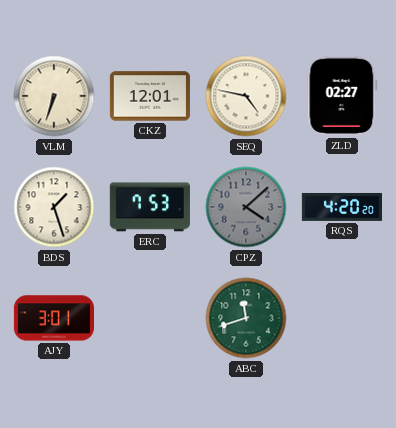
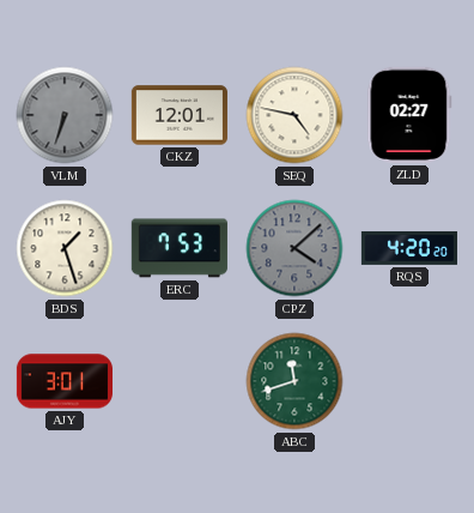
VLM dial: cream -> grey
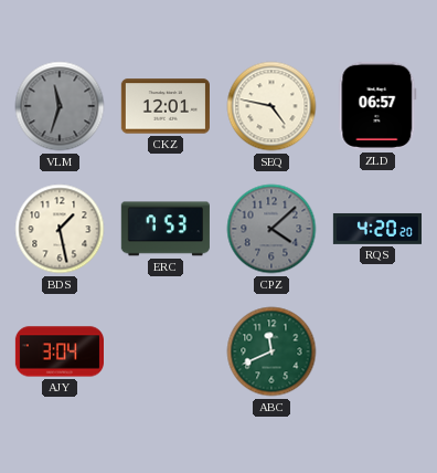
VLM: 6:33 -> 11:33
ZLD: 02:27 -> 06:57
BDS: 1:27 -> 1:28
AJY: 3:01 -> 3:04
ABC: 11:42 -> 11:41
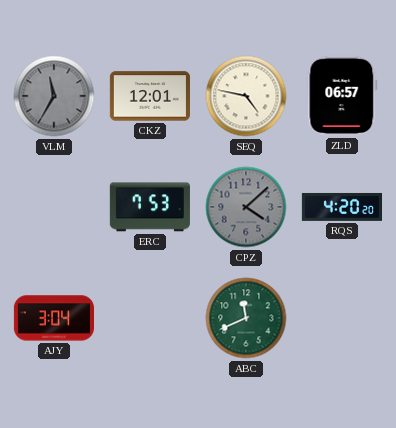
VLM: 11:33 -> 11:35
BDS: 1:28 -> none
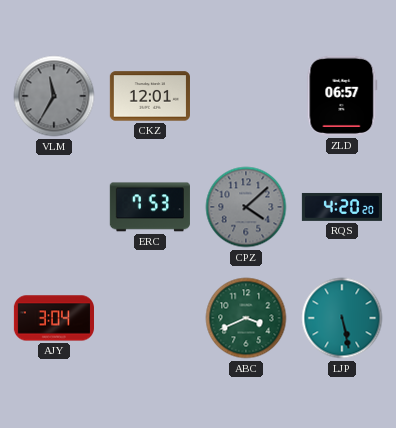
SEQ: 4:47 -> none
ABC: 11:41 -> 3:41
LJP: none -> 5:28
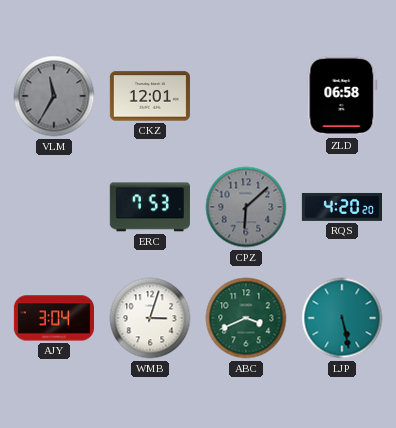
ZLD: 06:57 -> 06:58
CPZ: 4:08 -> 6:08
WMB: none -> 3:03
